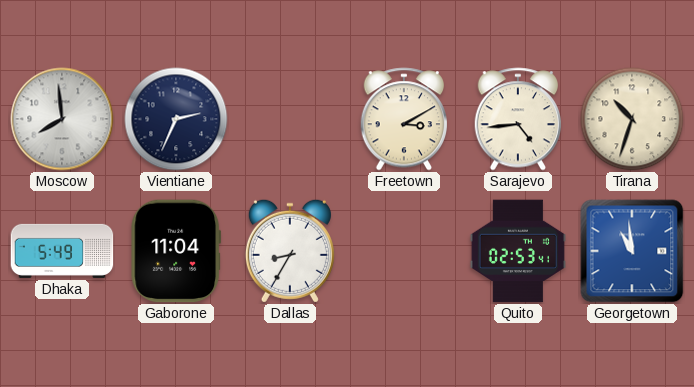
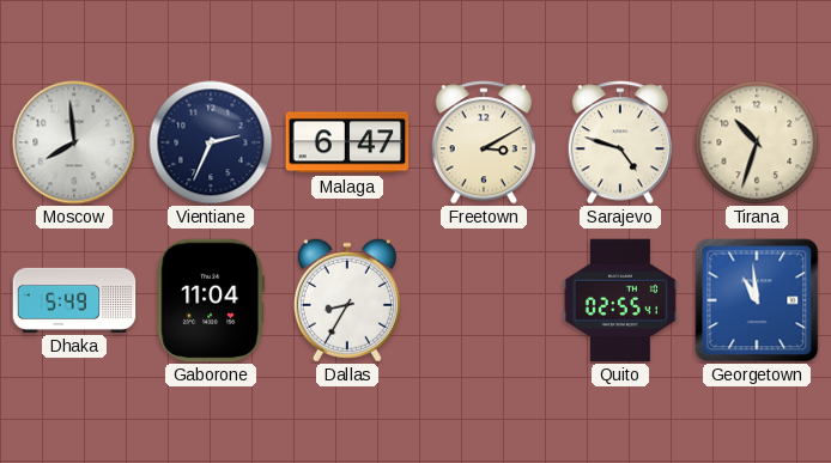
Malaga: none -> 6:47
Sarajevo: 4:44 -> 4:48
Quito: 02:53 -> 02:55
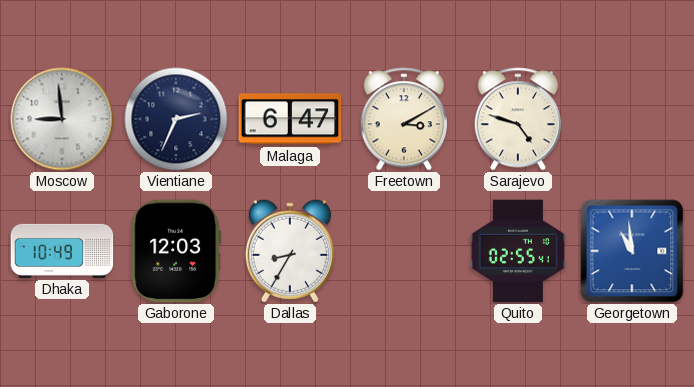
Moscow: 7:59 -> 8:59
Tirana: 10:33 -> none
Dhaka: 5:49 -> 10:49
Gaborone: 11:04 -> 12:03
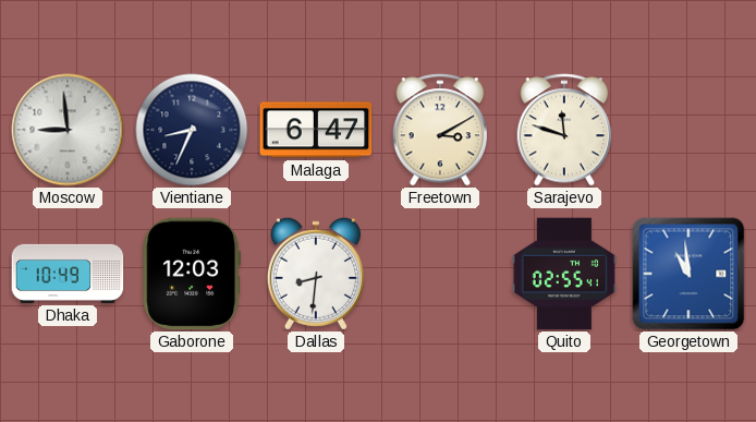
Vientiane: 2:34 -> 8:34
Sarajevo: 4:48 -> 11:48
Dallas: 8:35 -> 8:31
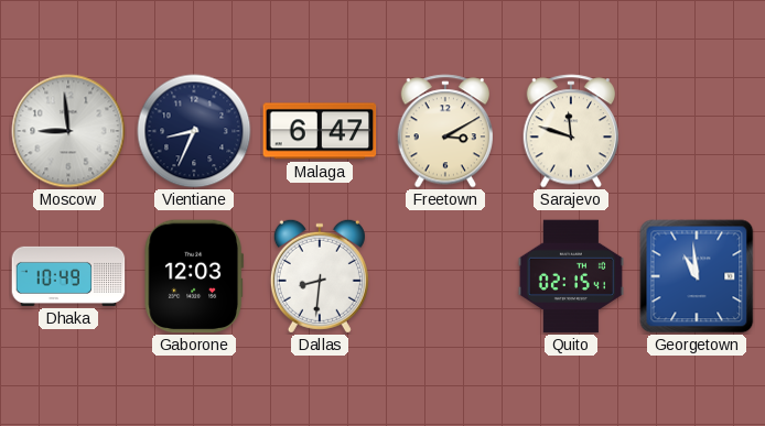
Quito: 02:55 -> 02:15
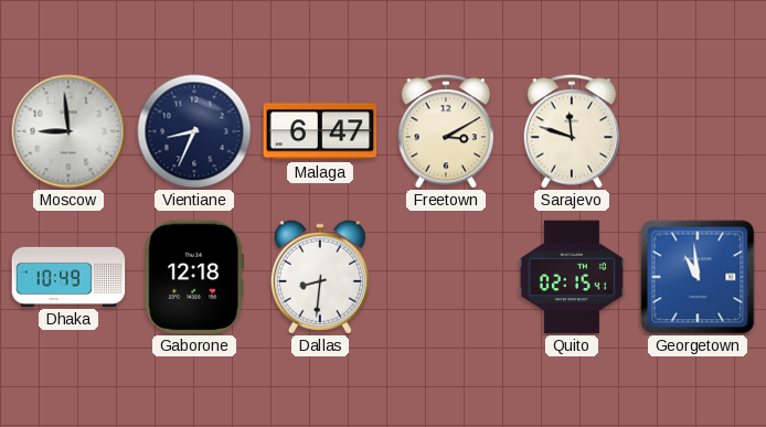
Gaborone: 12:03 -> 12:18
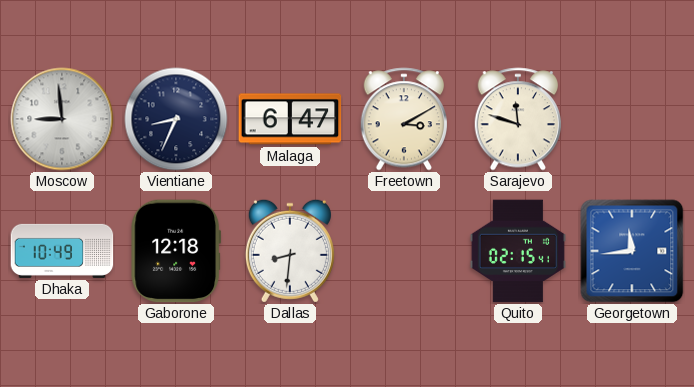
Georgetown: 10:59 -> 11:44
